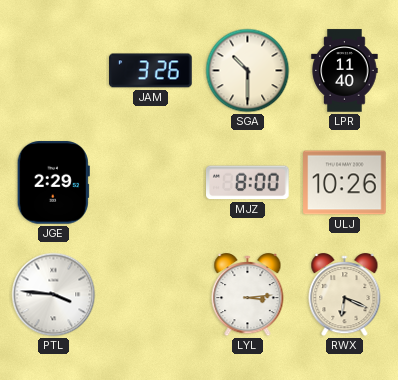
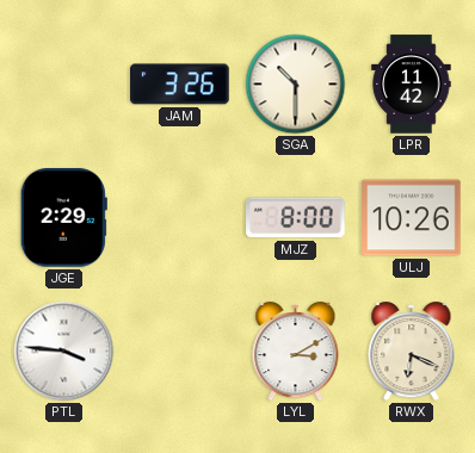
LPR: 11:40 -> 11:42
LYL: 3:14 -> 3:10
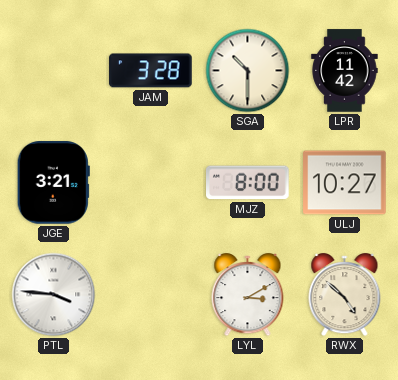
JAM: 3:26 -> 3:28
JGE: 2:29 -> 3:21
ULJ: 10:26 -> 10:27
RWX: 6:19 -> 4:52
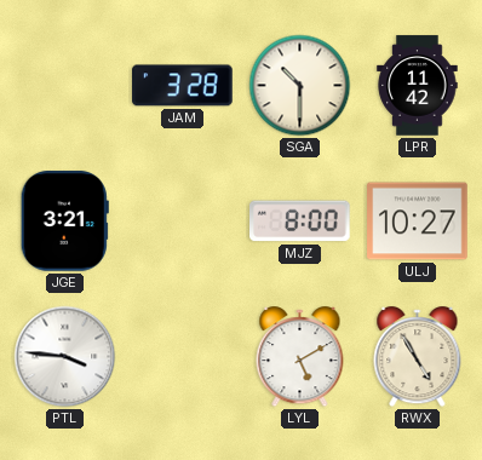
LYL: 3:10 -> 5:10
RWX: 4:52 -> 4:55
